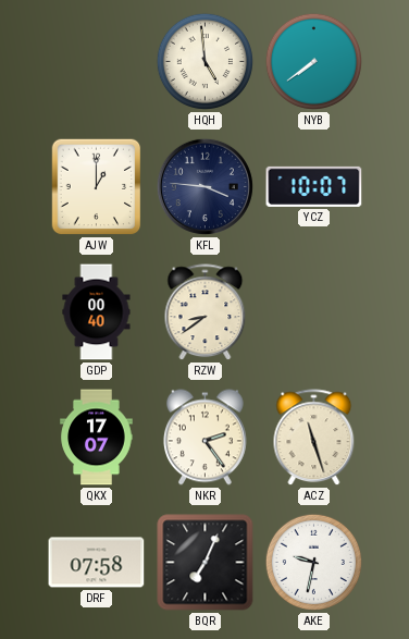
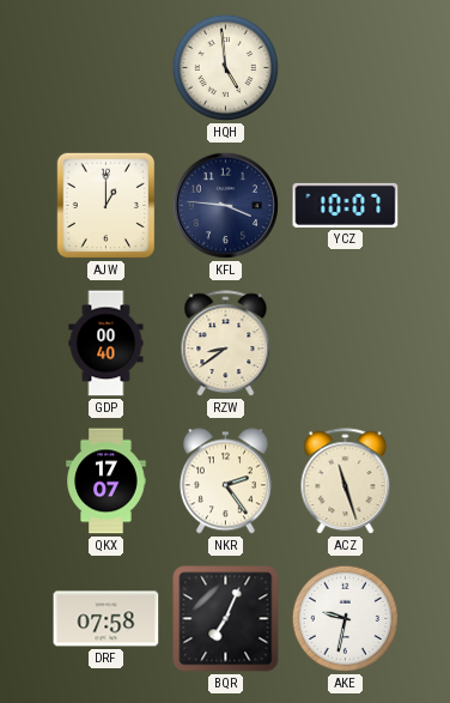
NYB: 7:39 -> none
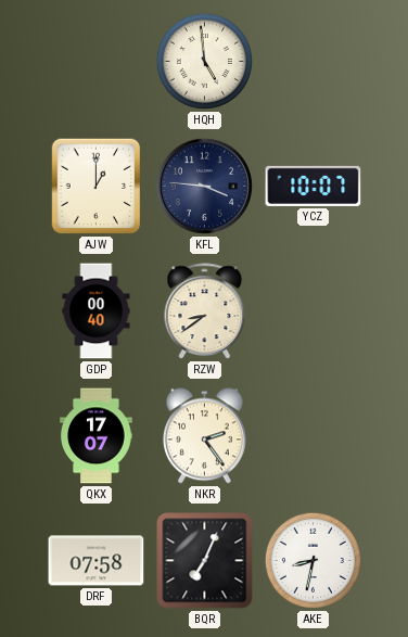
ACZ: 11:27 -> none
AKE: 9:32 -> 8:32
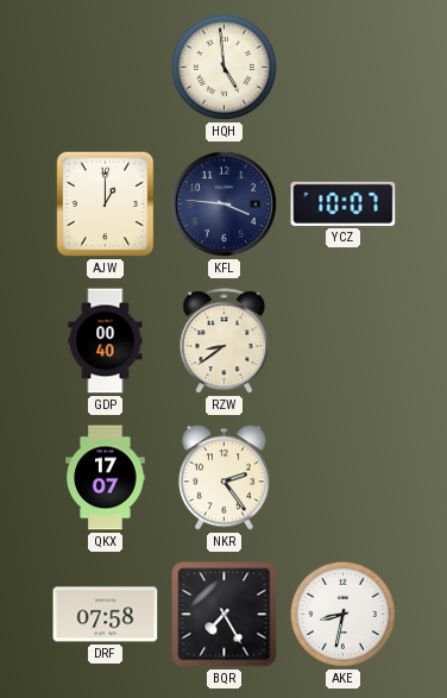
BQR: 7:04 -> 7:25
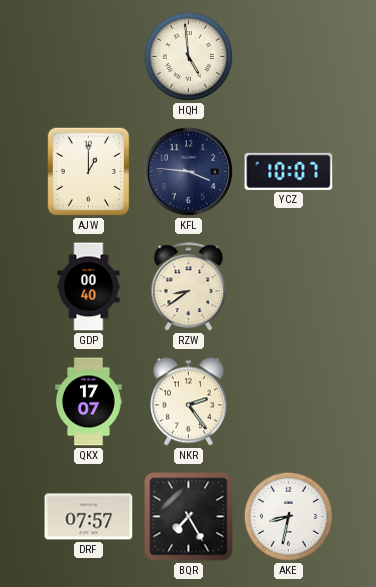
DRF: 07:58 -> 07:57
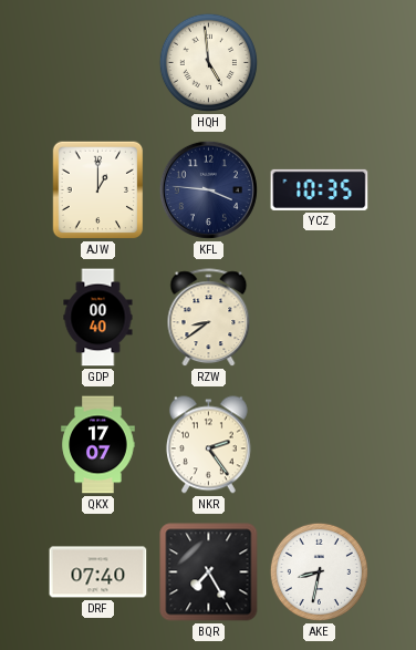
YCZ: 10:07 -> 10:35
DRF: 07:57 -> 07:40
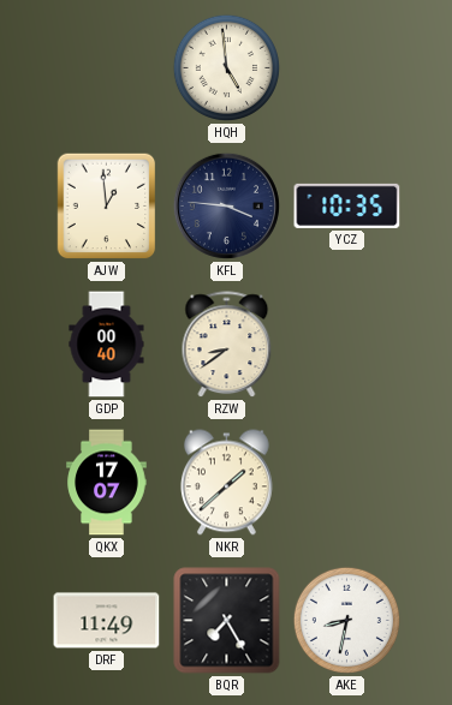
AJW: 1:00 -> 12:59
NKR: 2:24 -> 1:38
DRF: 07:40 -> 11:49
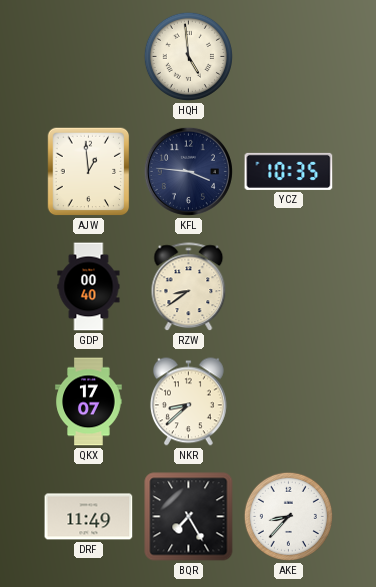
NKR: 1:38 -> 8:38
AKE: 8:32 -> 8:37
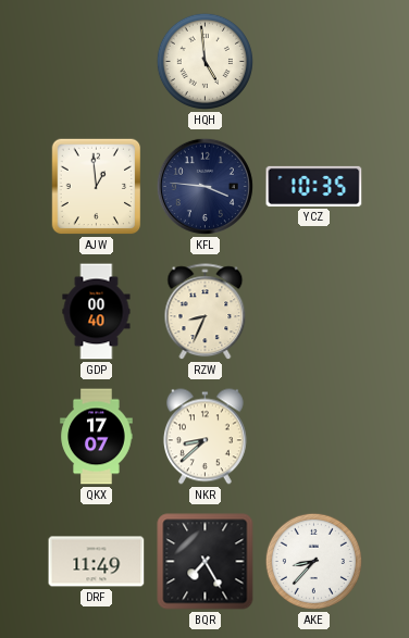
RZW: 8:39 -> 8:34
